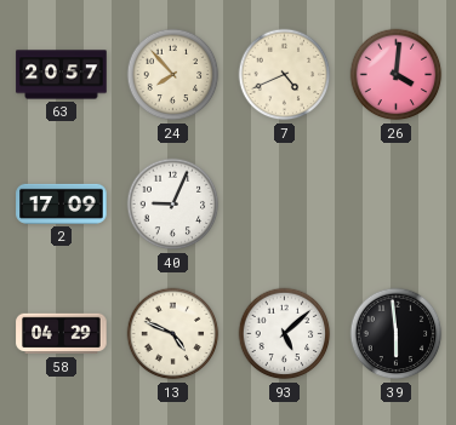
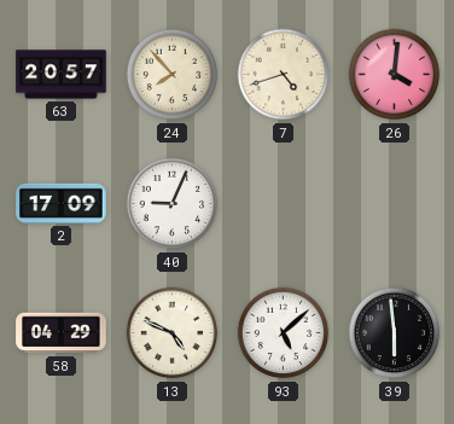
7: 4:41 -> 4:42
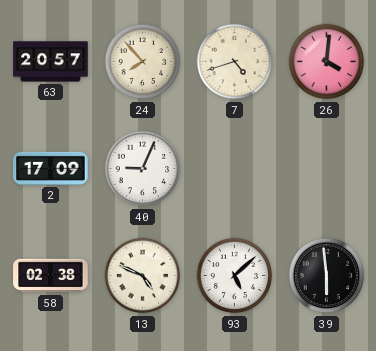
58: 04:29 -> 02:38
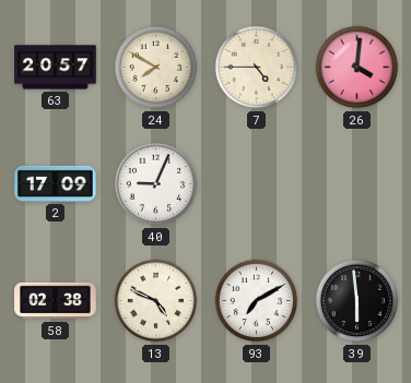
24: 7:53 -> 7:50
7: 4:42 -> 4:45
93: 5:08 -> 7:10
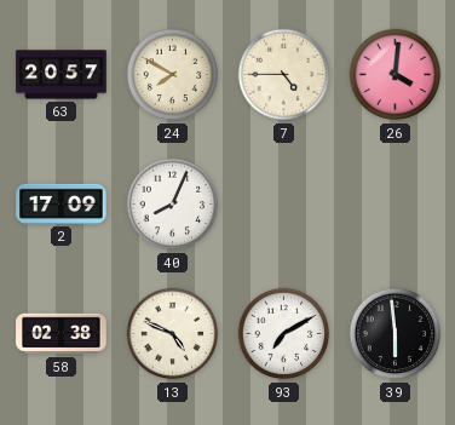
40: 9:04 -> 8:04
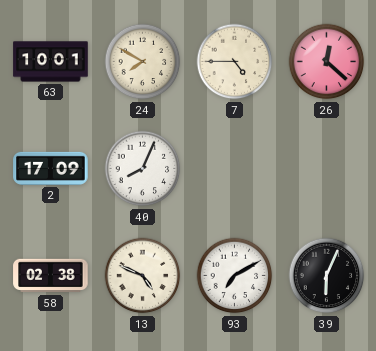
63: 20:57 -> 10:01
26: 4:01 -> 12:22
39: 5:59 -> 6:04
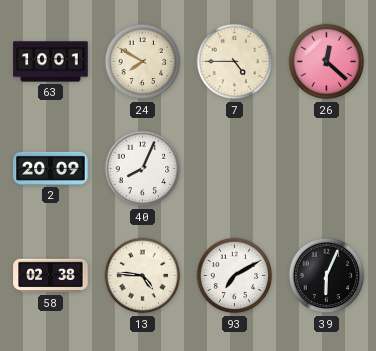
2: 17:09 -> 20:09
13: 4:49 -> 4:46
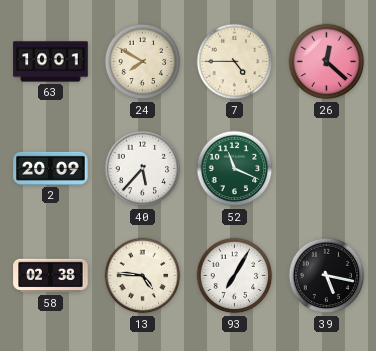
40: 8:04 -> 5:37
52: none -> 11:19
93: 7:10 -> 7:05
39: 6:04 -> 5:17
